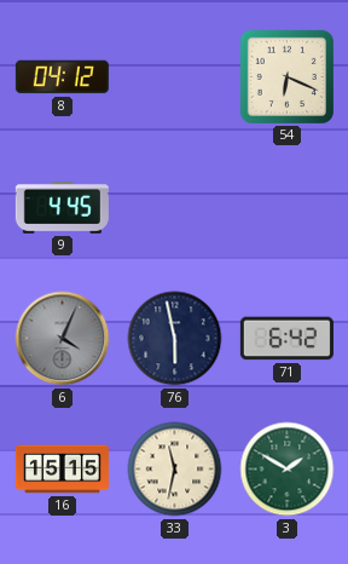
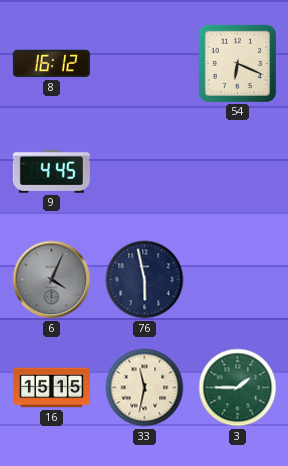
8: 04:12 -> 16:12
71: 6:42 -> none
3: 1:50 -> 1:45
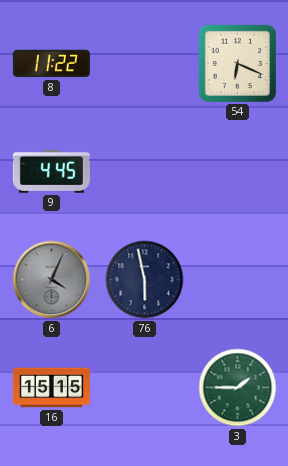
8: 16:12 -> 11:22
33: 11:32 -> none
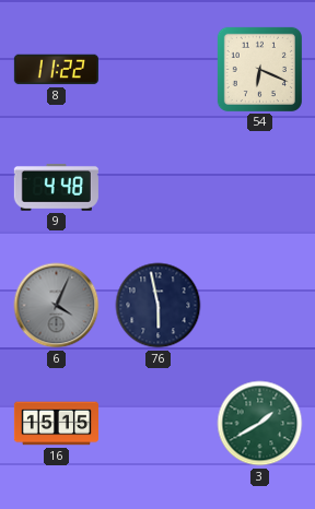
9: 4:45 -> 4:48
3: 1:45 -> 1:40
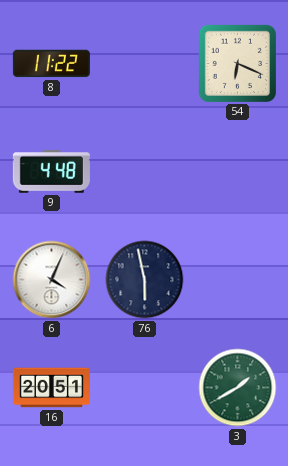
6 dial: grey -> white
16: 15:15 -> 20:51
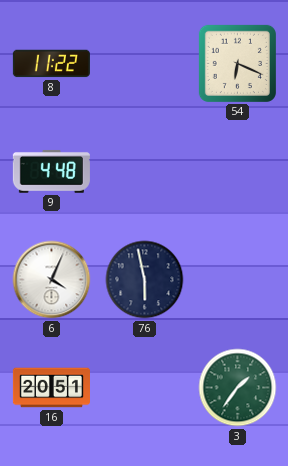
3: 1:40 -> 1:36
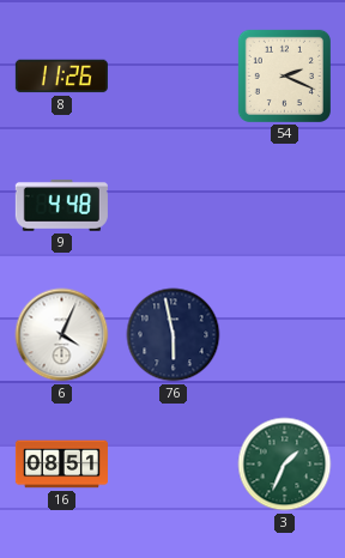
8: 11:22 -> 11:26
54: 6:19 -> 2:19
16: 20:51 -> 08:51
3: 1:36 -> 1:34
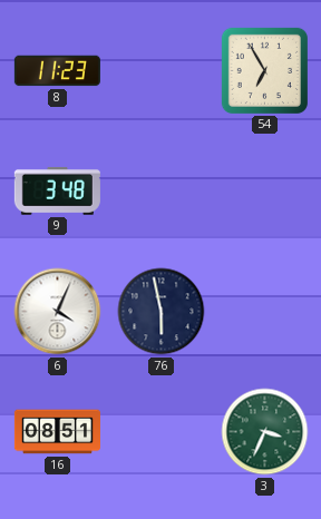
8: 11:26 -> 11:23
54: 2:19 -> 6:55
9: 4:48 -> 3:48
3: 1:34 -> 3:34
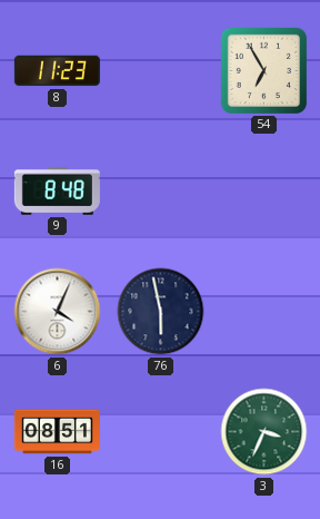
9: 3:48 -> 8:48
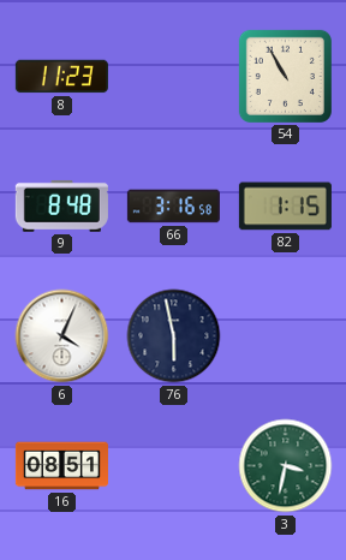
54: 6:55 -> 10:55
66: none -> 3:16
82: none -> 1:15
3: 3:34 -> 3:32
